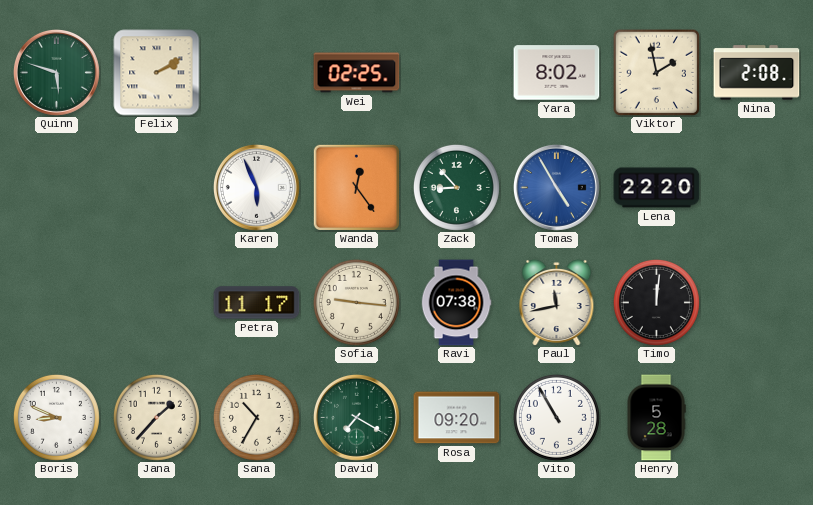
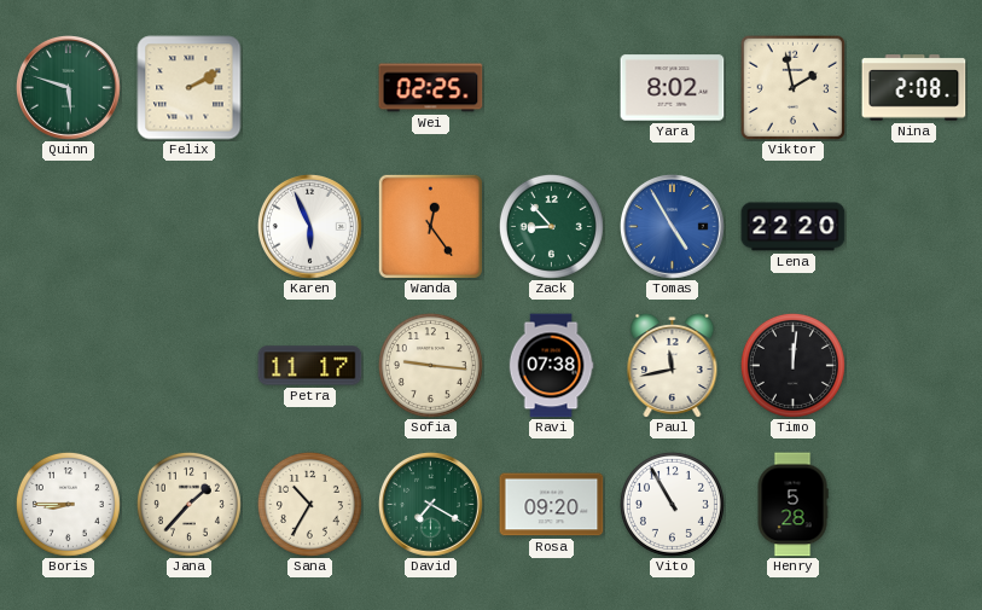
Boris: 8:49 -> 8:45
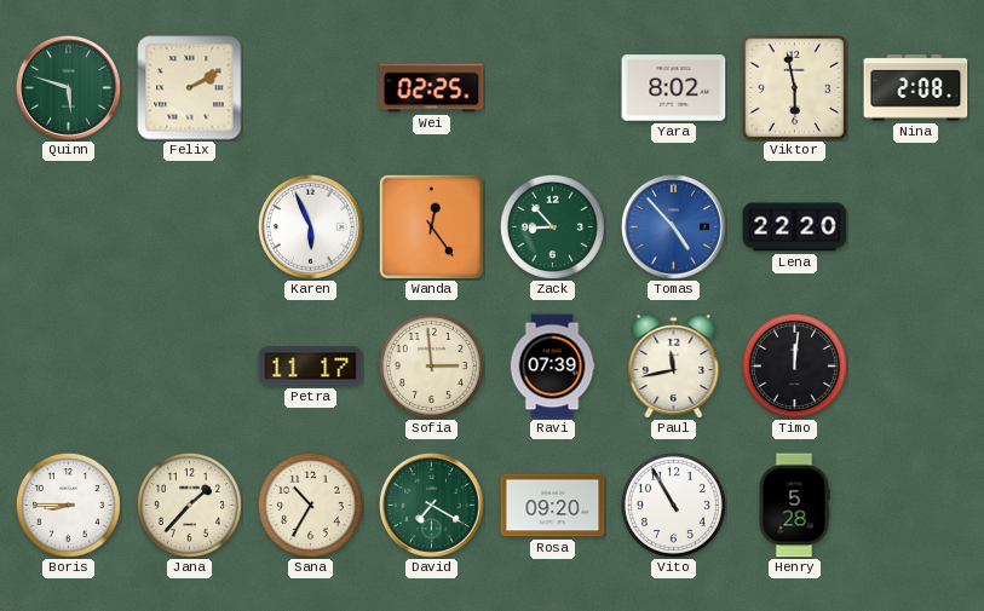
Viktor: 1:58 -> 5:58
Tomas: 4:55 -> 4:53
Sofia: 9:16 -> 2:59
Ravi: 07:38 -> 07:39
